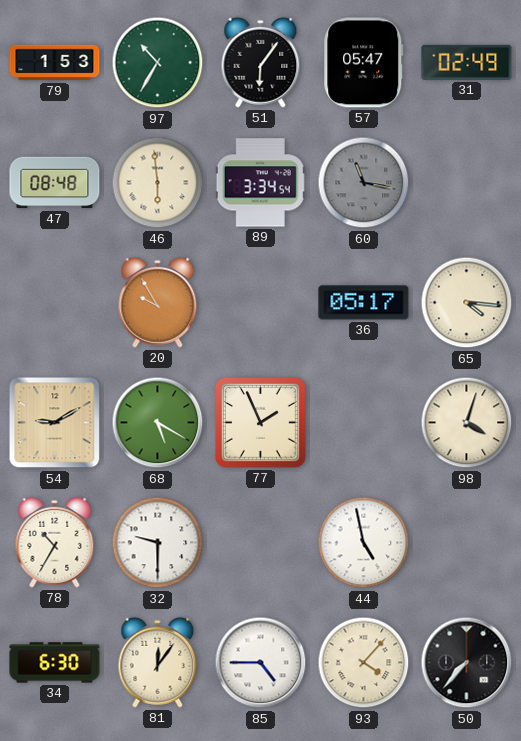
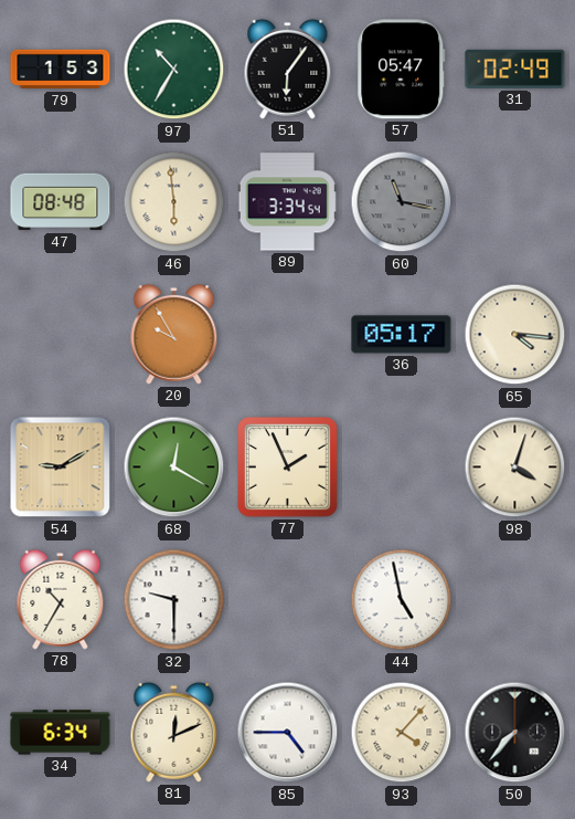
68: 5:20 -> 12:20
34: 6:30 -> 6:34
81: 12:06 -> 12:11
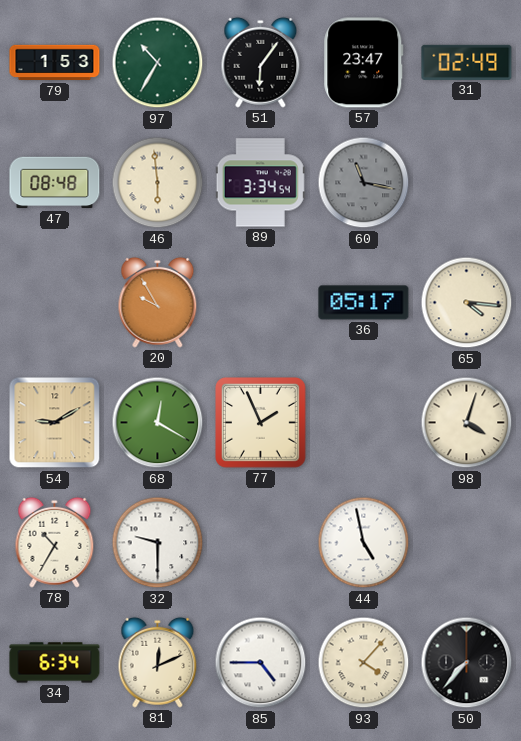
57: 05:47 -> 23:47
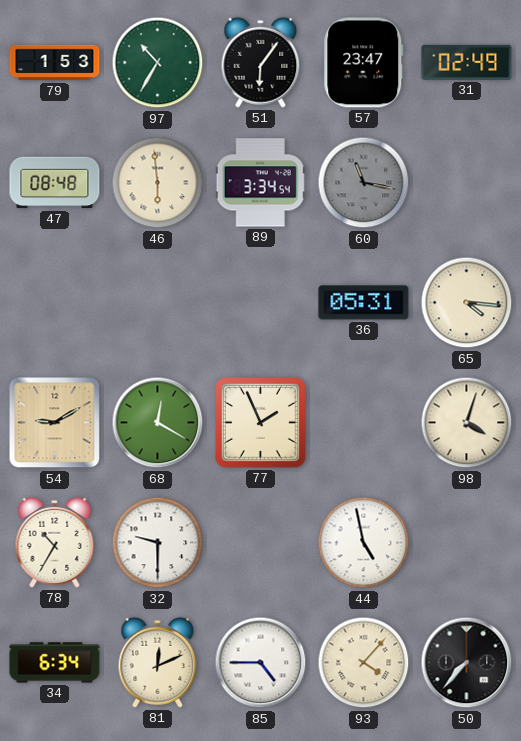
20: 9:55 -> none
36: 05:17 -> 05:31
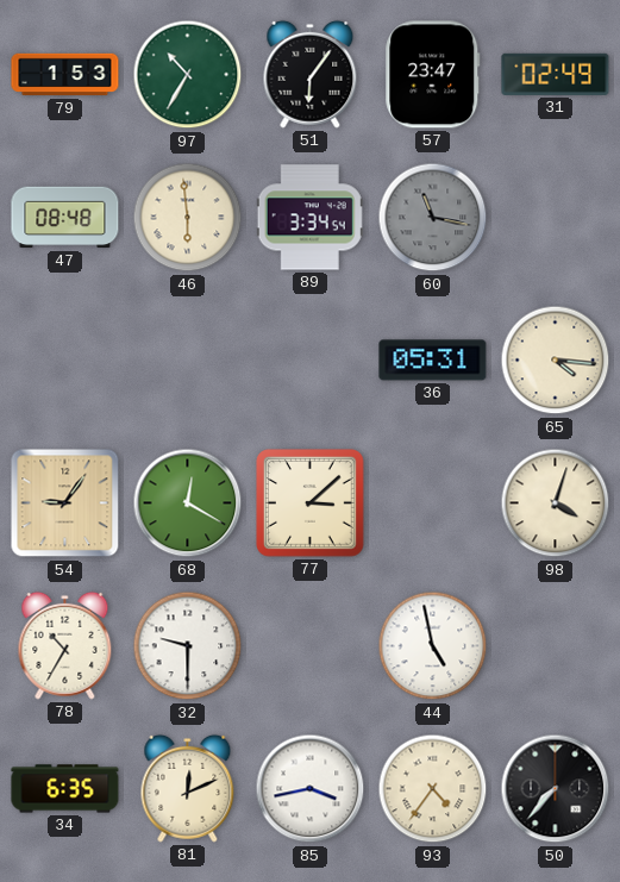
54: 9:10 -> 9:06
77: 1:56 -> 3:08
34: 6:34 -> 6:35
85: 4:45 -> 3:43
93: 4:07 -> 4:36
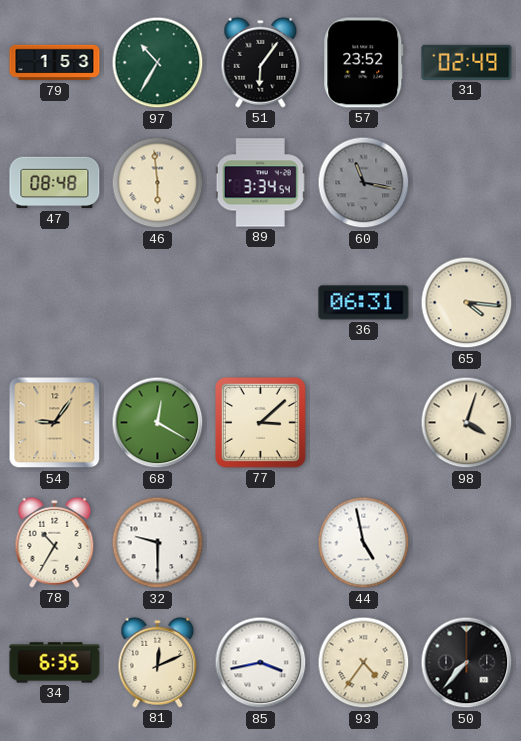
57: 23:47 -> 23:52
36: 05:31 -> 06:31
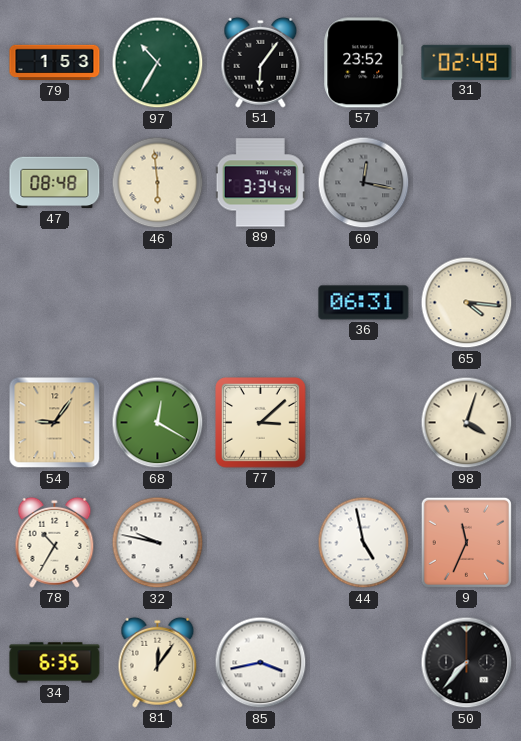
60: 11:17 -> 12:17
32: 9:30 -> 9:47
9: none -> 11:34
81: 12:11 -> 12:06
93: 4:36 -> none
